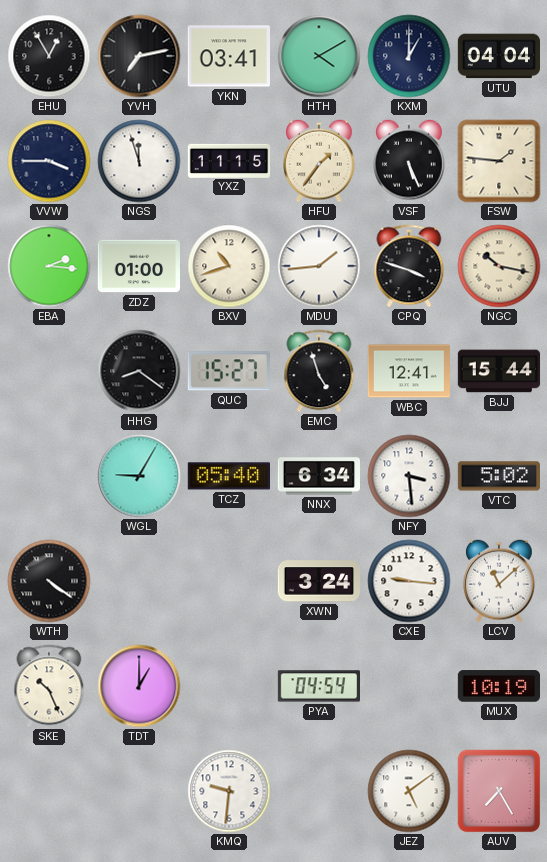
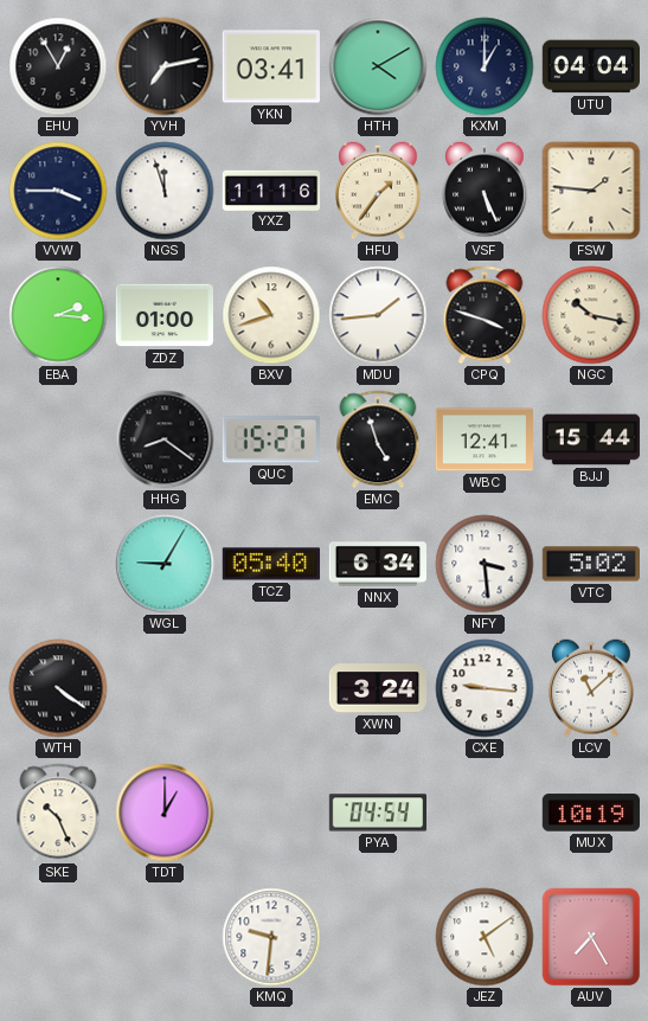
YXZ: 11:15 -> 11:16
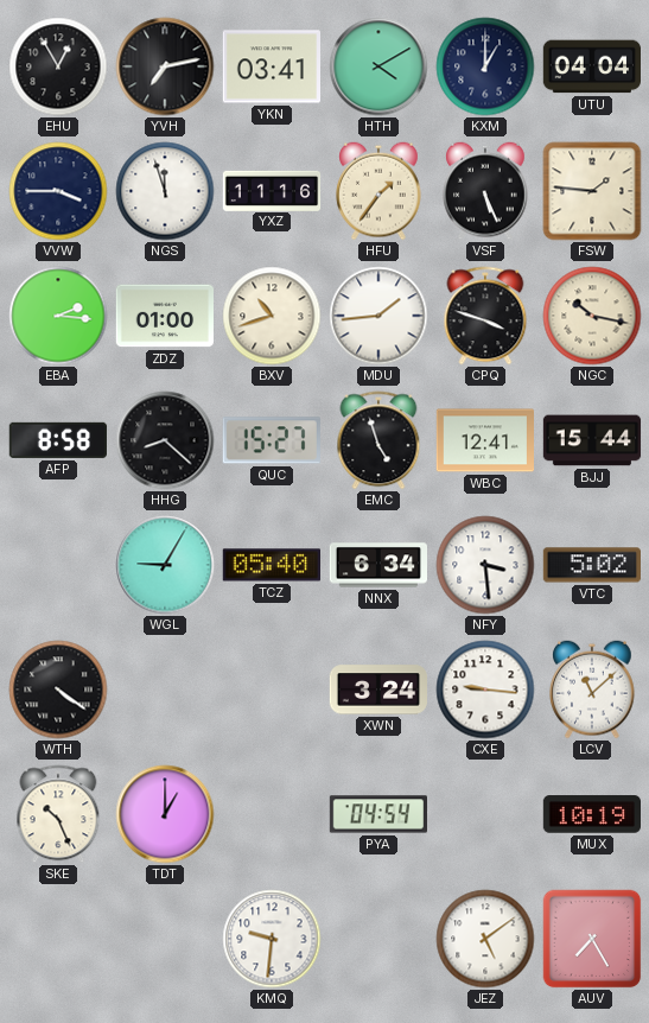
AFP: none -> 8:58
HHG: 8:21 -> 8:22
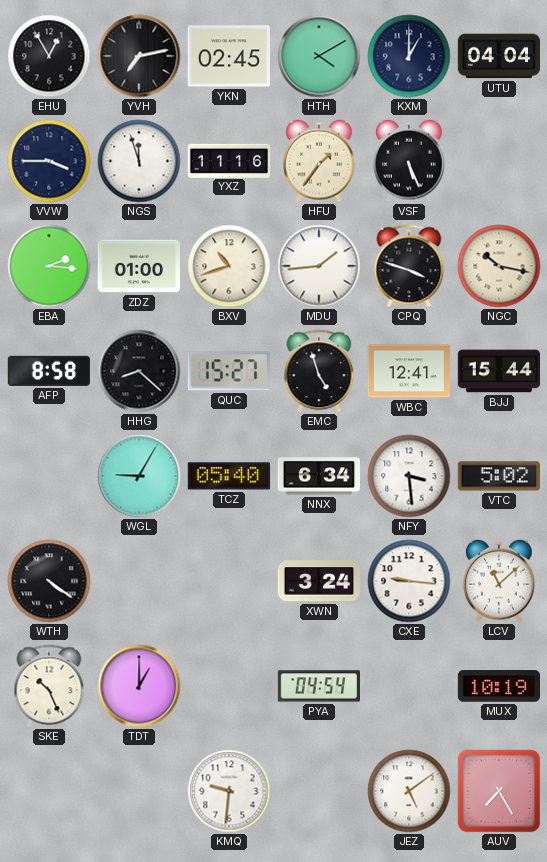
YKN: 03:41 -> 02:45
FSW: 1:46 -> none
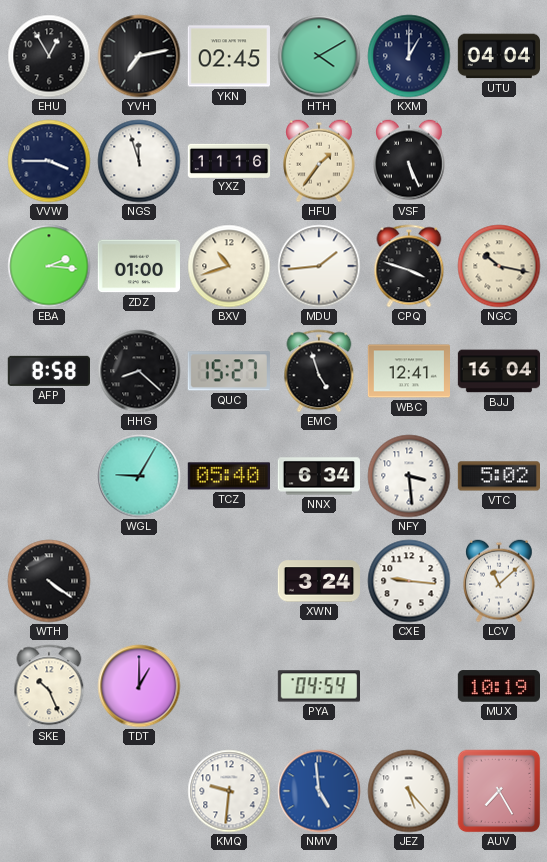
BJJ: 15:44 -> 16:04
NMV: none -> 4:59
JEZ: 5:09 -> 5:23
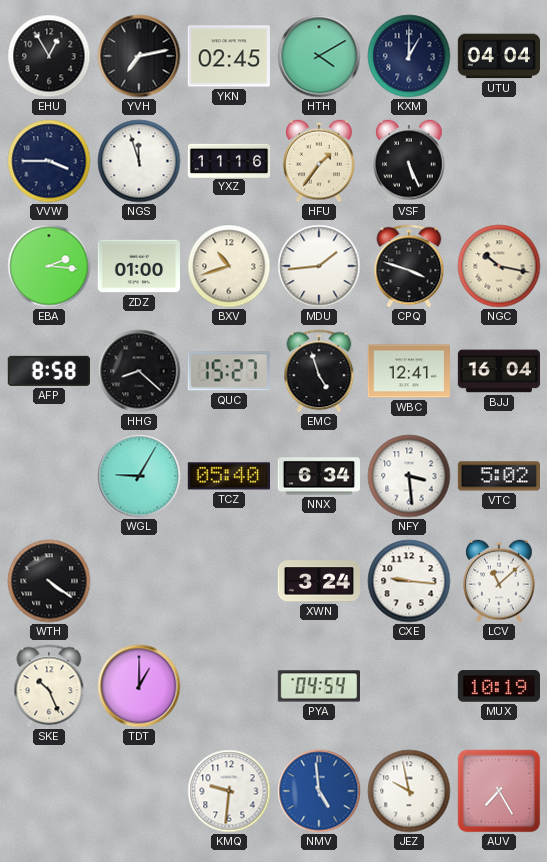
JEZ: 5:23 -> 9:58
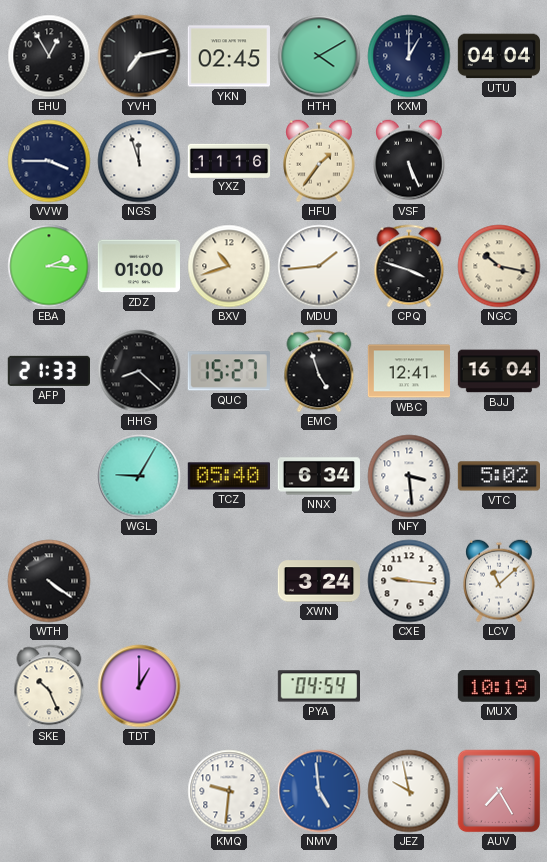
AFP: 8:58 -> 21:33
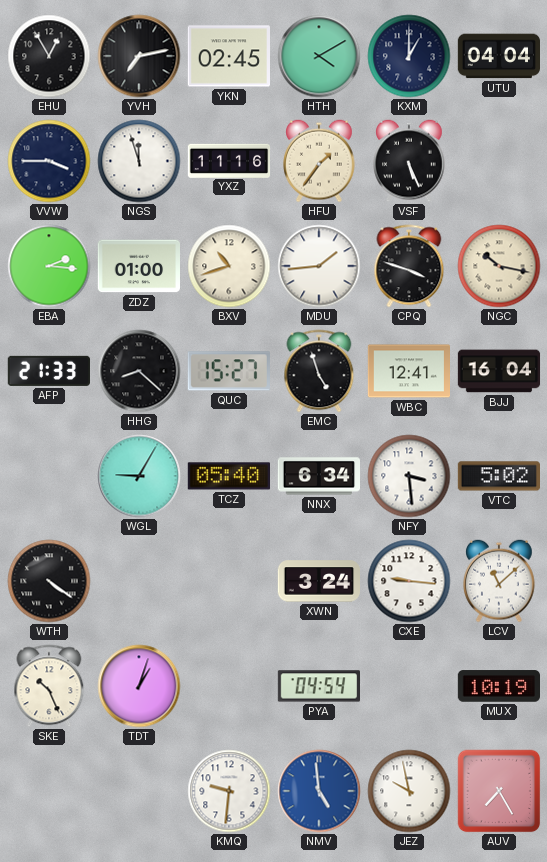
TDT: 1:00 -> 1:03
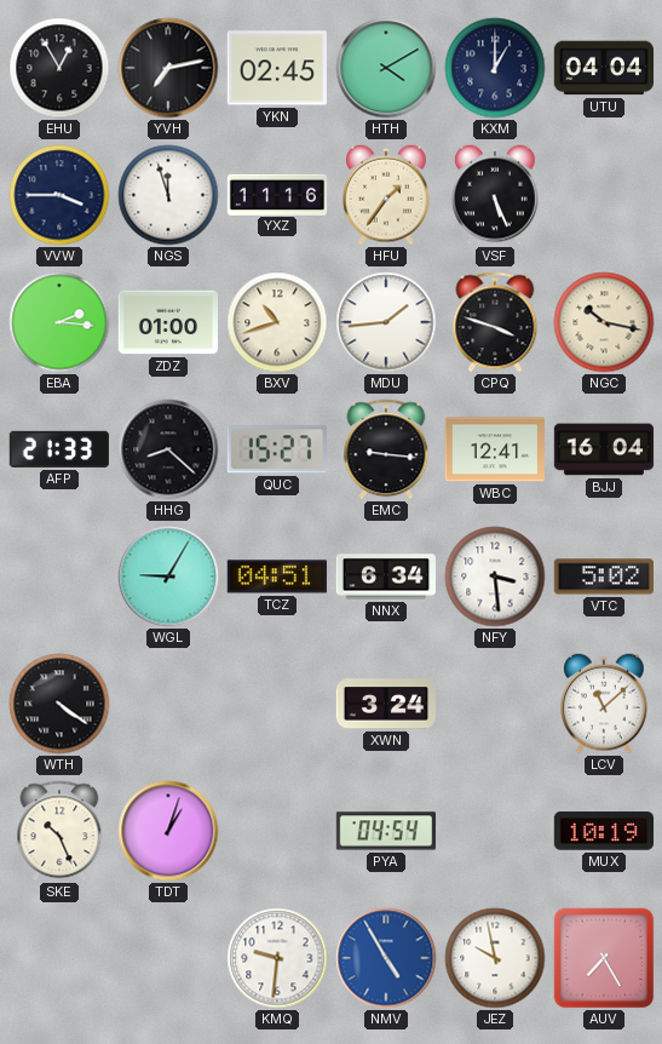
EMC: 4:57 -> 9:16
TCZ: 05:40 -> 04:51
CXE: 9:16 -> none
NMV: 4:59 -> 4:55
